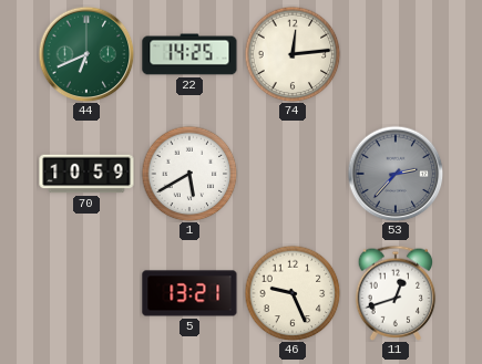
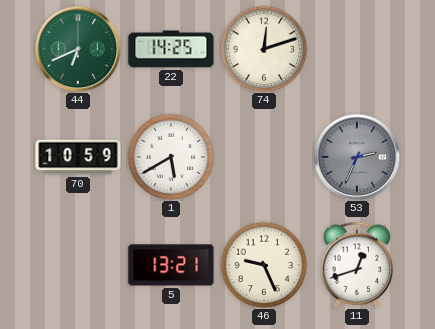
74: 12:14 -> 12:12
53: 2:37 -> 2:34
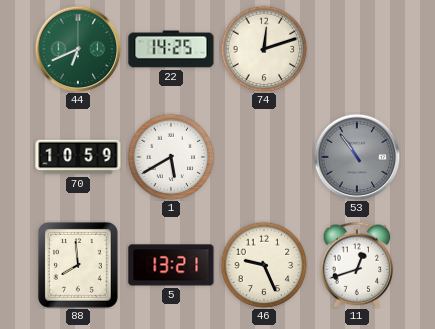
53: 2:34 -> 10:54
88: none -> 7:59
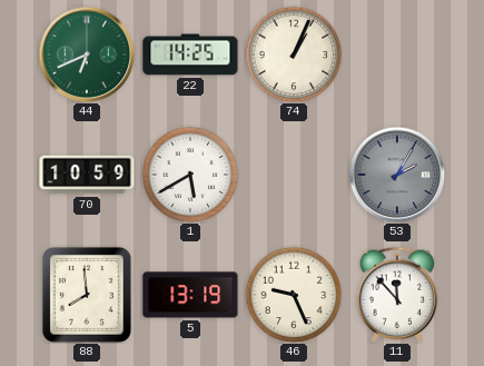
74: 12:12 -> 1:04
53: 10:54 -> 2:05
5: 13:21 -> 13:19
11: 12:42 -> 11:53
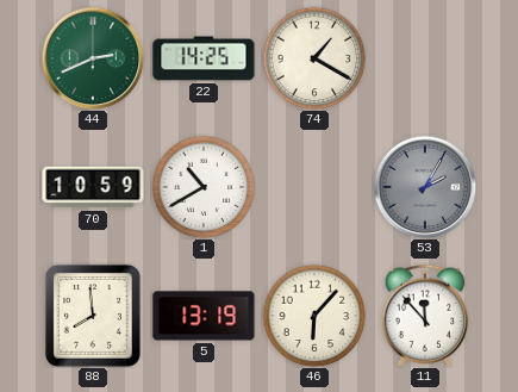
44: 6:41 -> 2:41
74: 1:04 -> 1:20
1: 5:40 -> 10:40
46: 9:26 -> 6:07
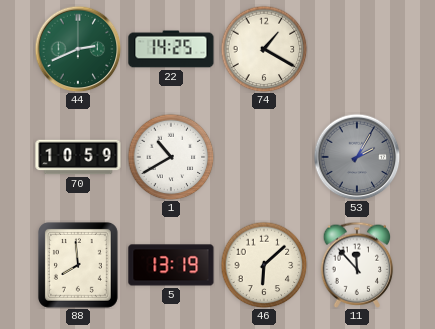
46: 6:07 -> 6:08
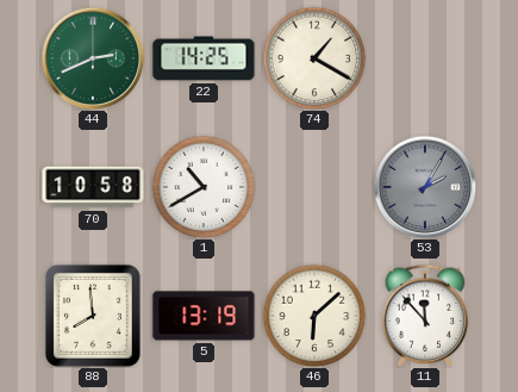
70: 10:59 -> 10:58
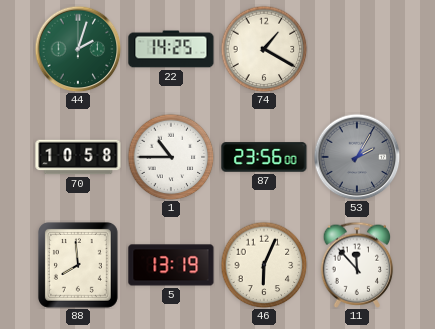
44: 2:41 -> 2:03
1: 10:40 -> 10:45
87: none -> 23:56
46: 6:08 -> 6:04
